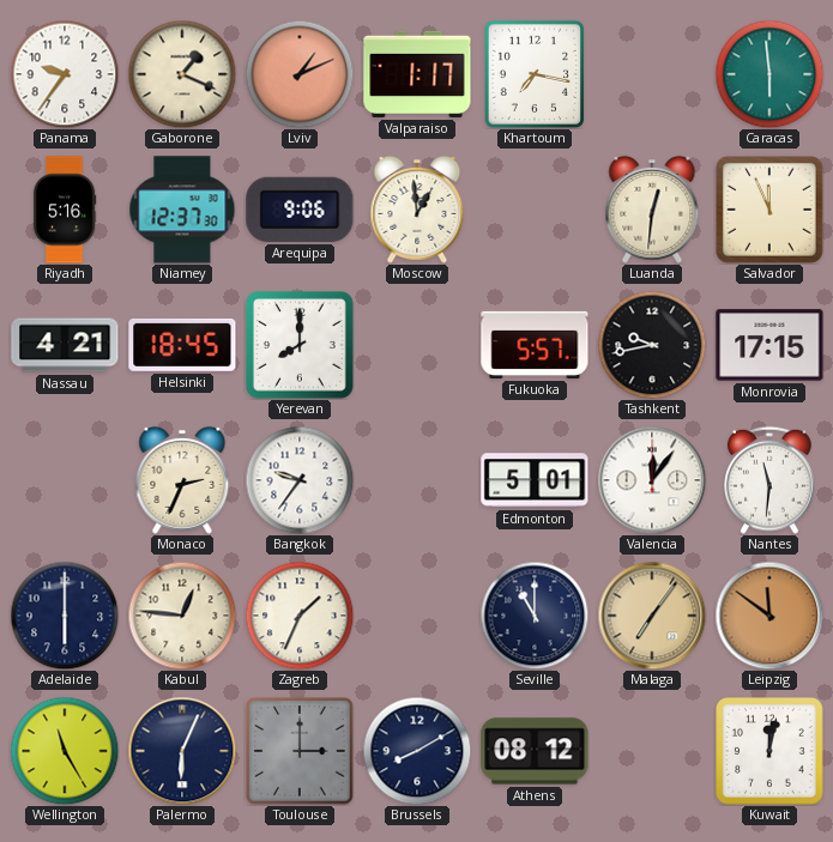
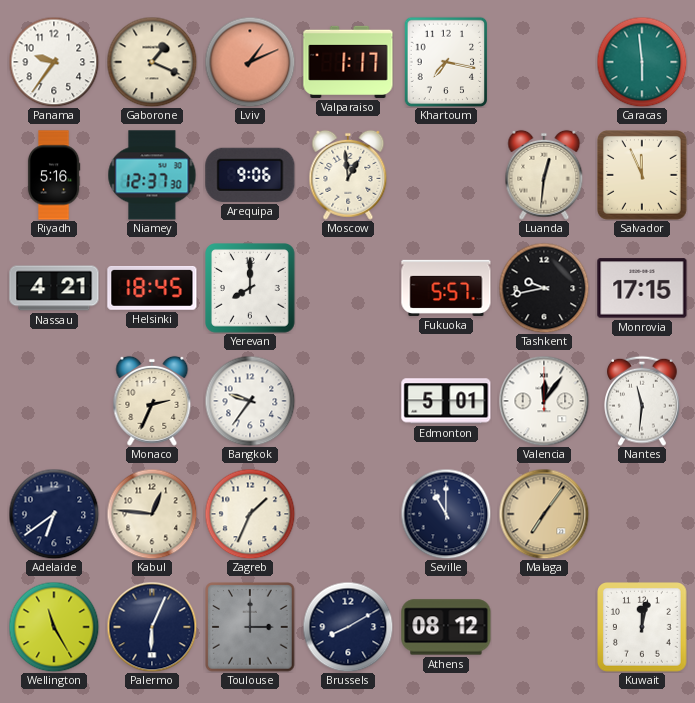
Adelaide: 6:00 -> 6:39
Leipzig: 11:51 -> none
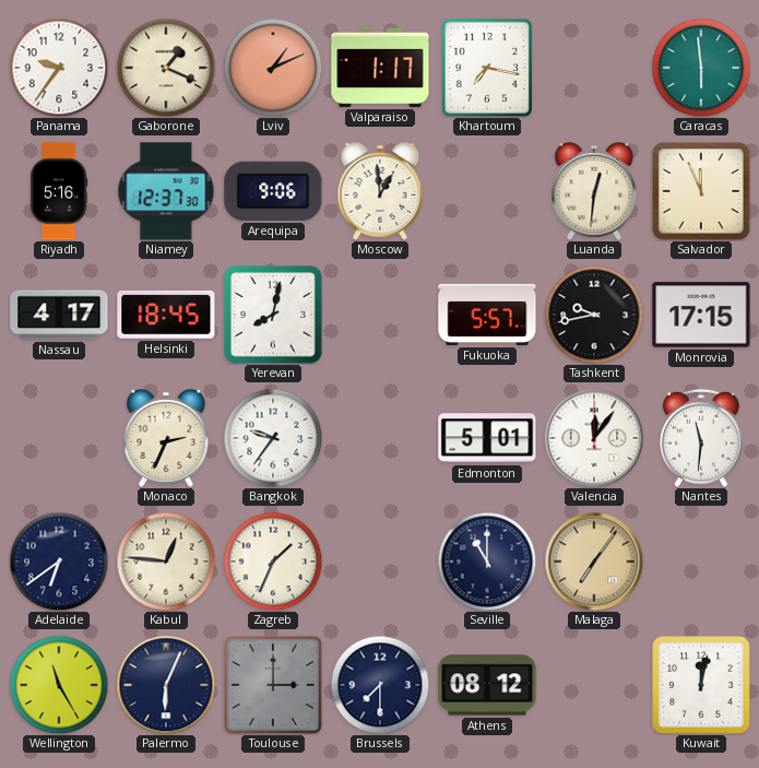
Nassau: 4:21 -> 4:17
Yerevan: 8:00 -> 8:02
Brussels: 8:10 -> 7:30
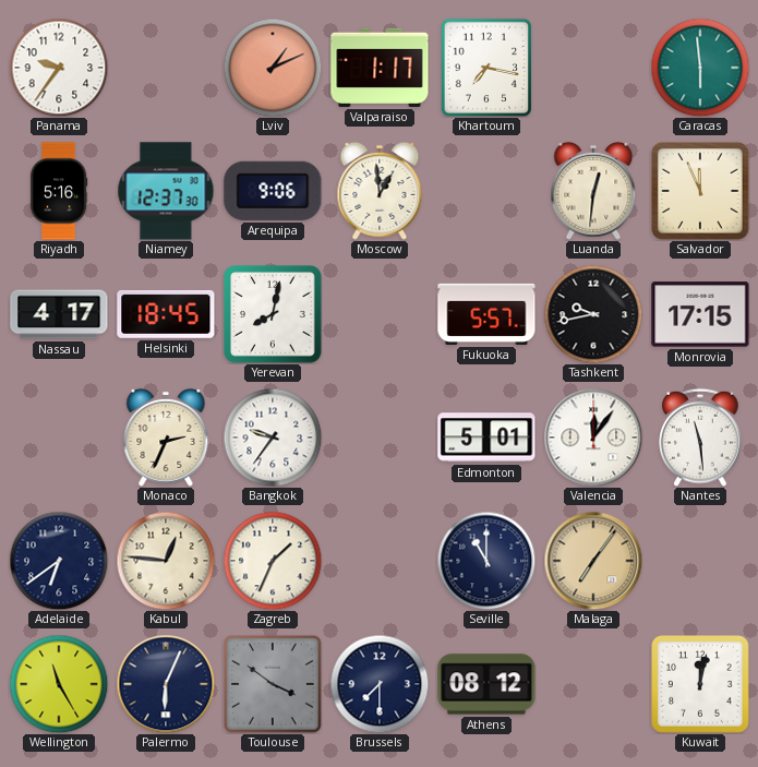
Gaborone: 1:19 -> none
Nantes: 11:31 -> 11:29
Toulouse: 3:00 -> 3:51
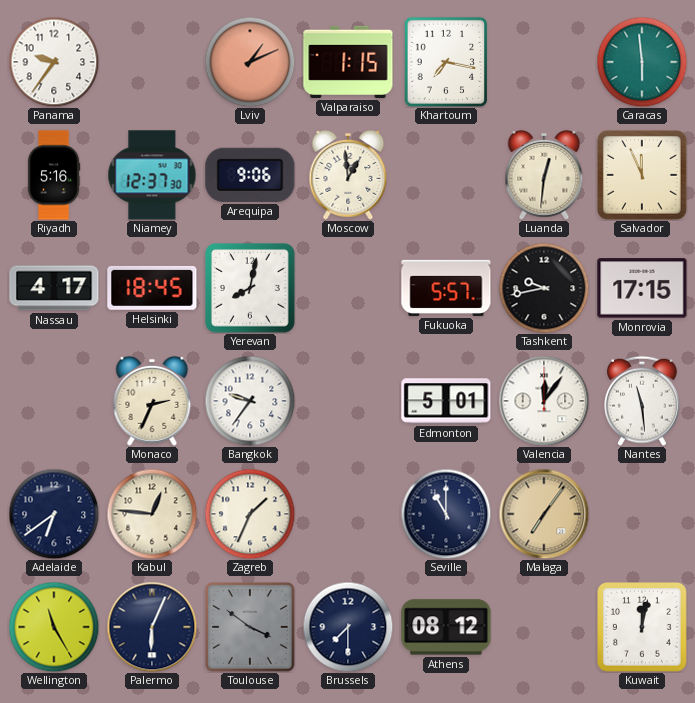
Valparaiso: 1:17 -> 1:15
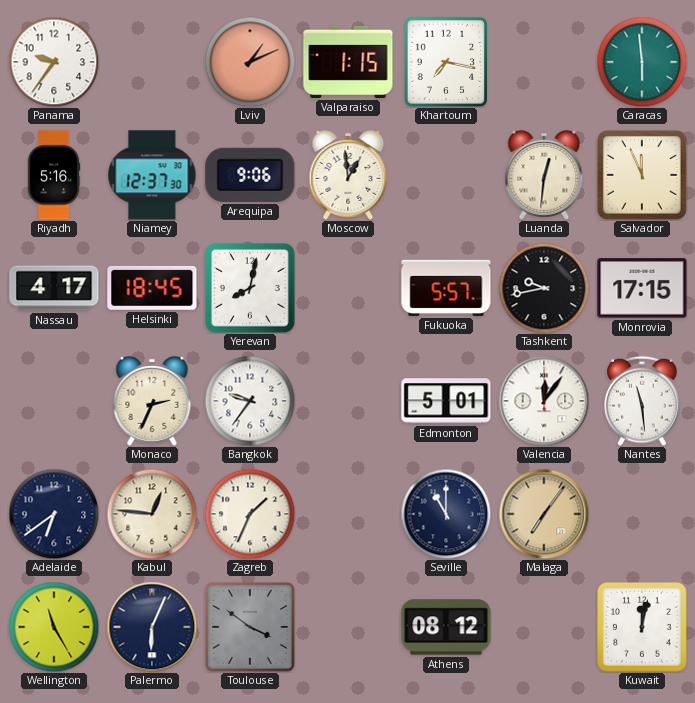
Brussels: 7:30 -> none
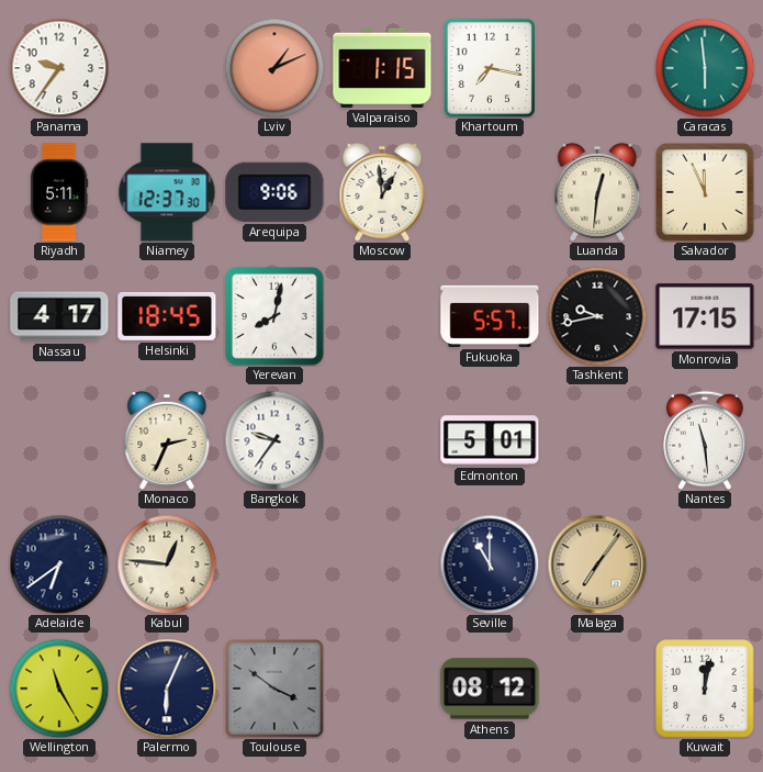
Riyadh: 5:16 -> 5:11
Valencia: 12:06 -> none
Zagreb: 1:34 -> none
